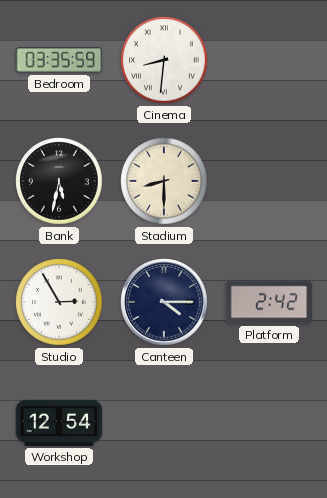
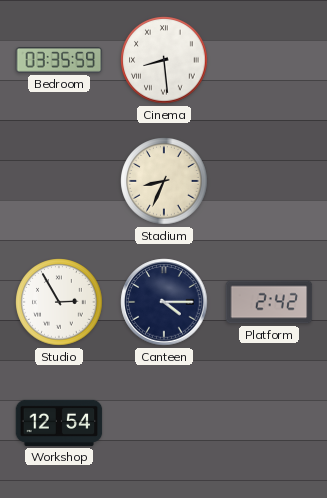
Cinema: 8:31 -> 8:29
Bank: 5:32 -> none
Stadium: 8:30 -> 8:34
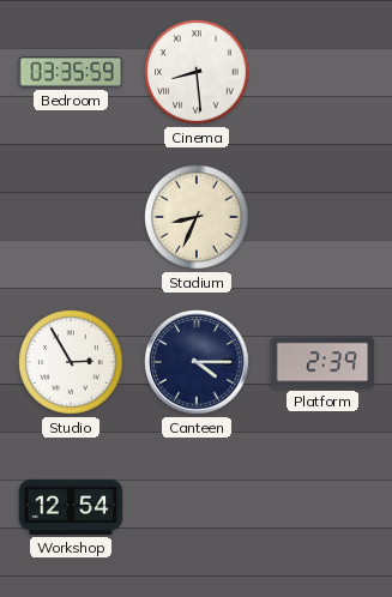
Platform: 2:42 -> 2:39
